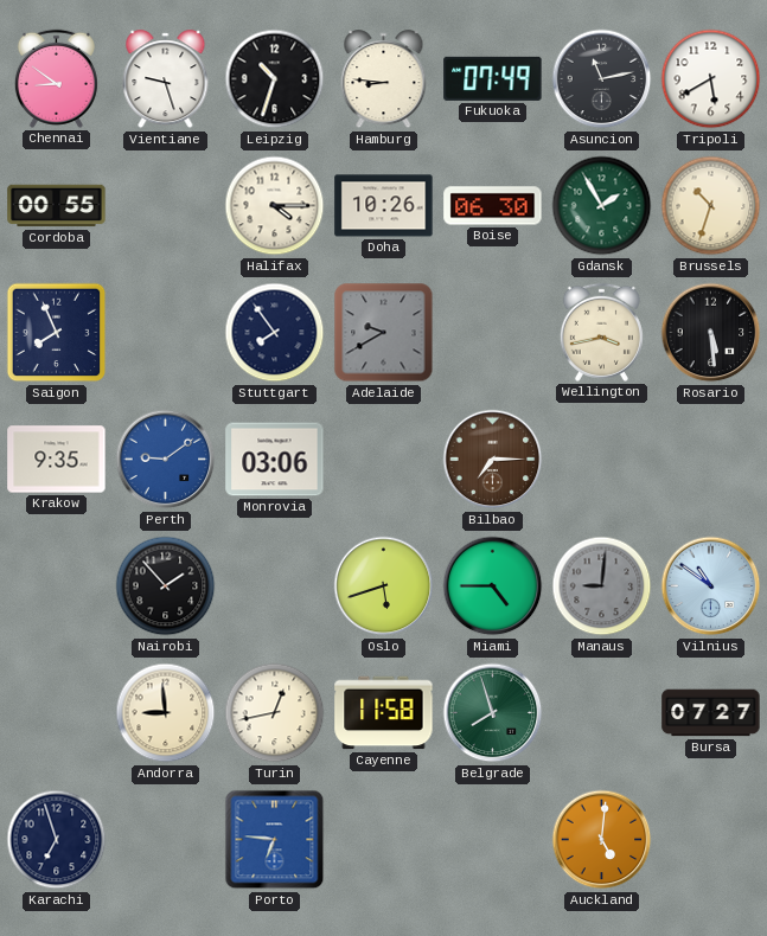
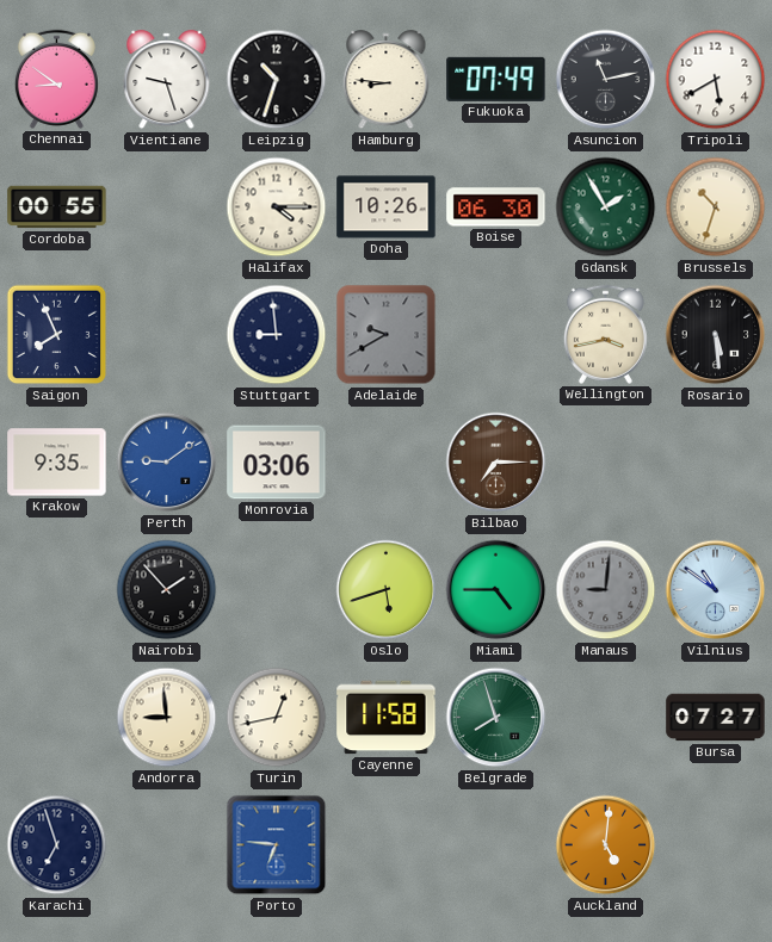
Stuttgart: 7:54 -> 8:59
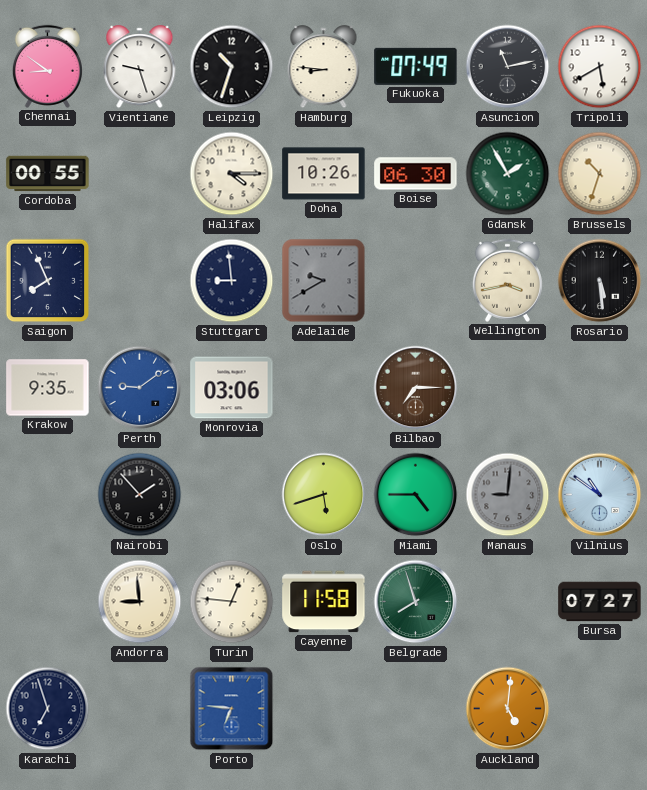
Turin: 12:43 -> 12:46
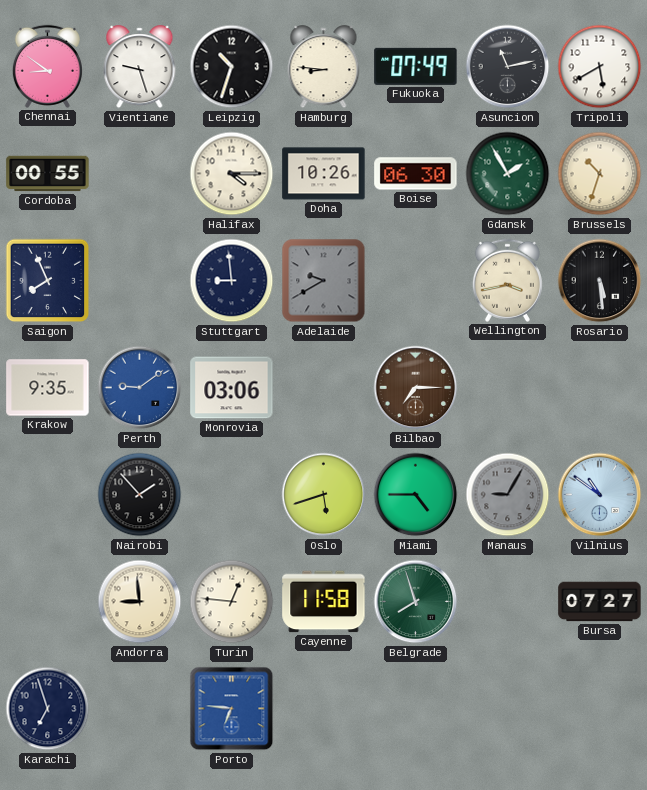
Manaus: 9:01 -> 9:05
Auckland: 5:01 -> none
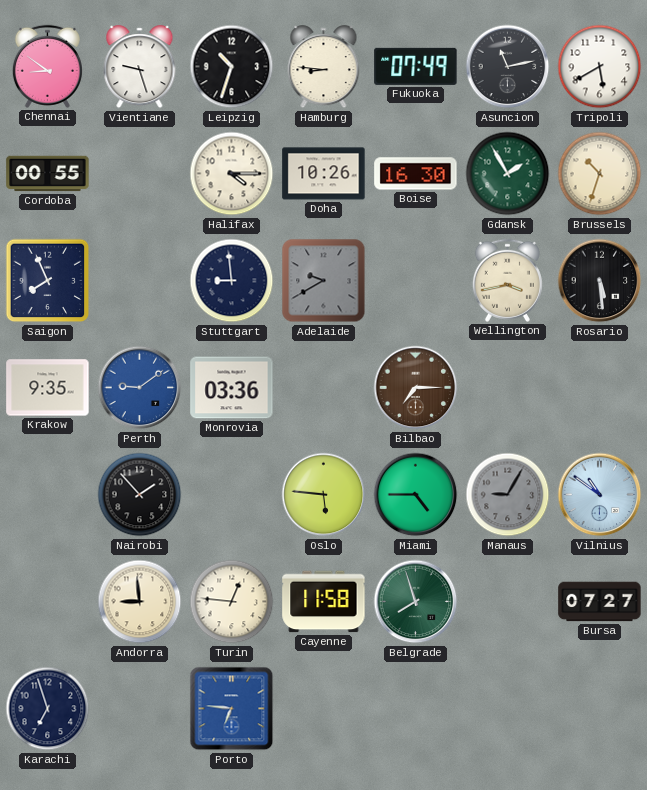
Boise: 06:30 -> 16:30
Monrovia: 03:06 -> 03:36
Oslo: 5:42 -> 5:46
